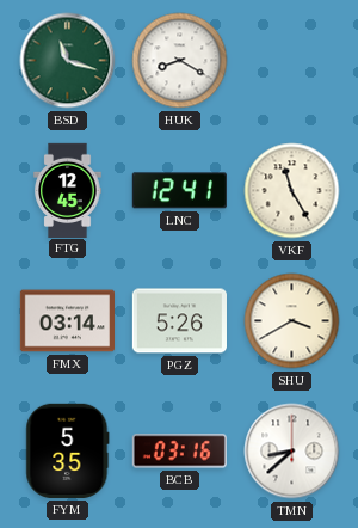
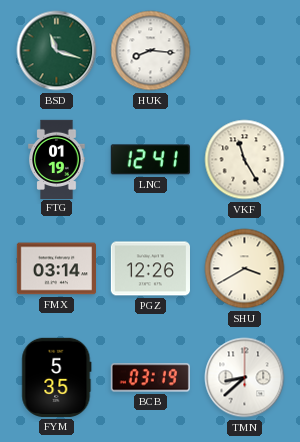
HUK: 8:20 -> 8:16
FTG: 12:45 -> 01:19
PGZ: 5:26 -> 12:26
BCB: 03:16 -> 03:19
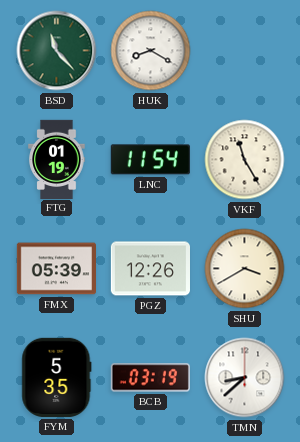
BSD: 11:18 -> 11:23
HUK: 8:16 -> 8:20
LNC: 12:41 -> 11:54
FMX: 03:14 -> 05:39
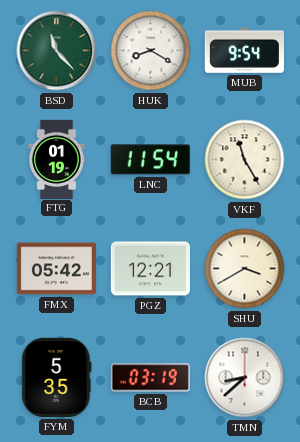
MUB: none -> 9:54
FMX: 05:39 -> 05:42
PGZ: 12:26 -> 12:21
